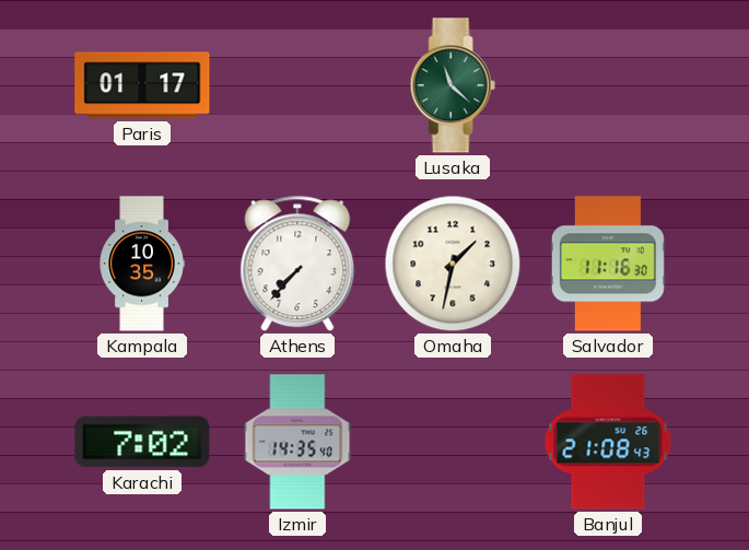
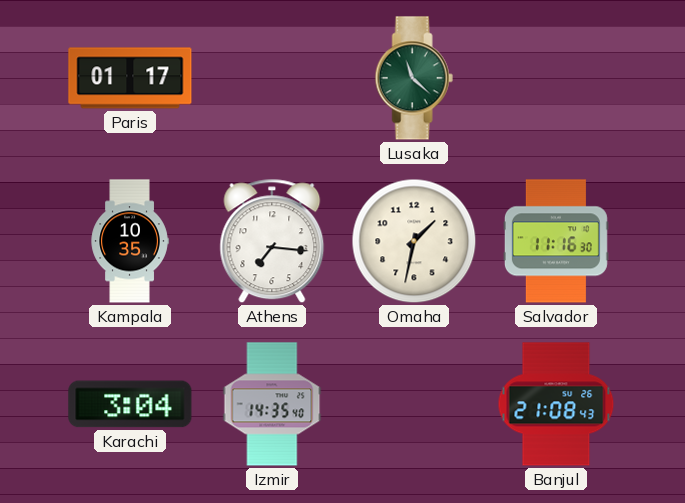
Athens: 7:37 -> 7:16
Karachi: 7:02 -> 3:04
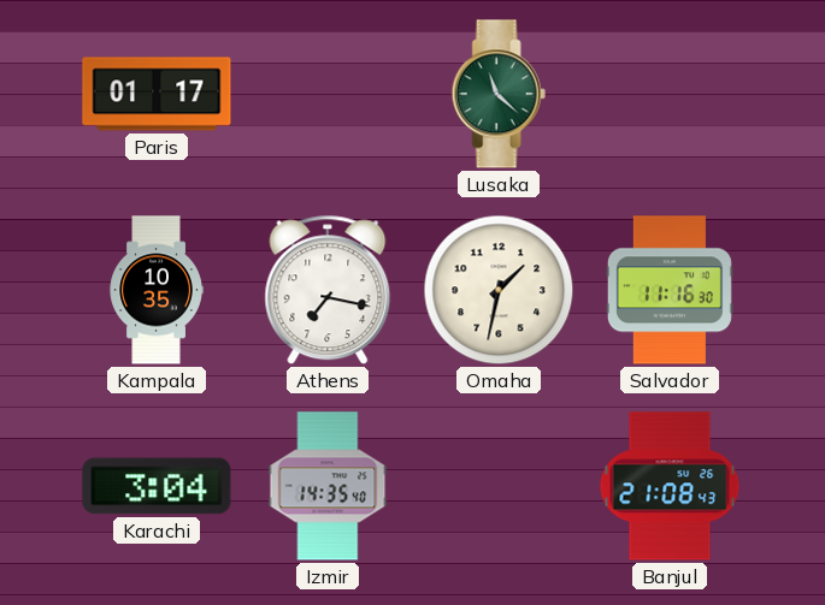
Athens: 7:16 -> 7:17
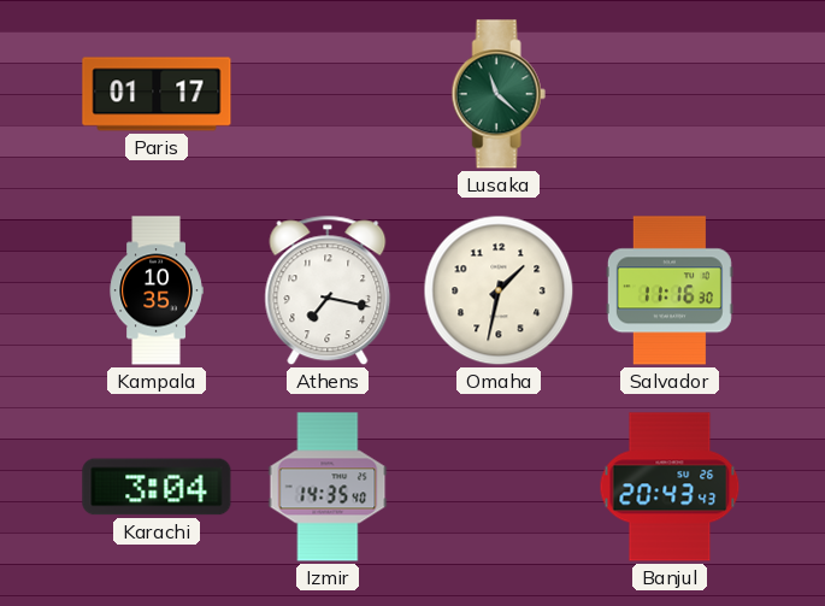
Banjul: 21:08 -> 20:43
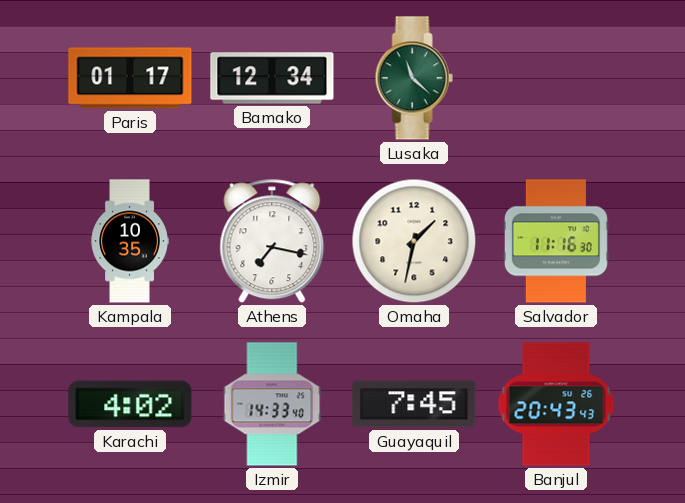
Bamako: none -> 12:34
Karachi: 3:04 -> 4:02
Izmir: 14:35 -> 14:33
Guayaquil: none -> 7:45
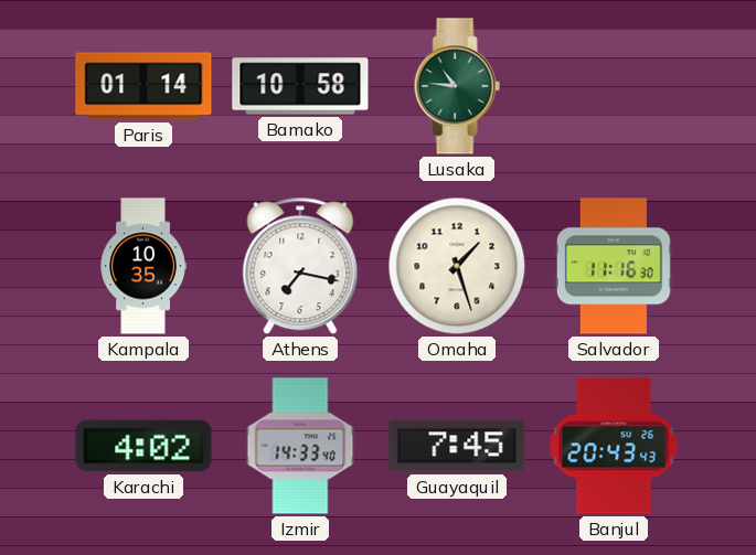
Paris: 01:17 -> 01:14
Bamako: 12:34 -> 10:58
Lusaka: 11:22 -> 10:46
Omaha: 1:32 -> 1:27
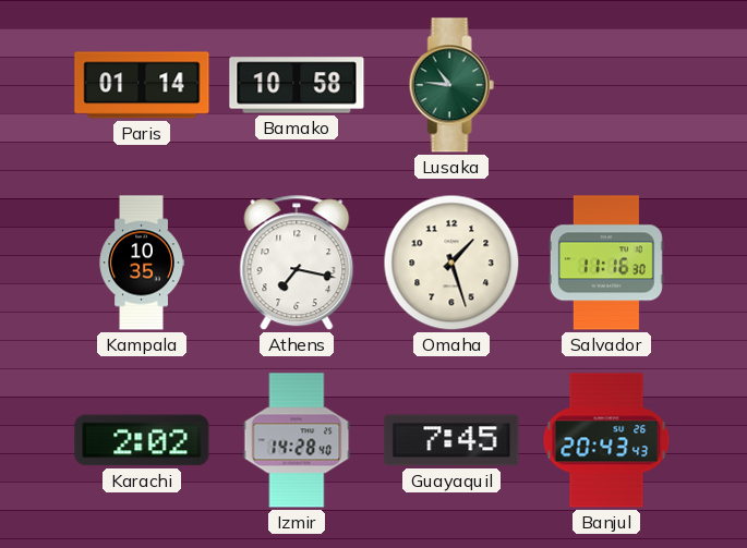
Karachi: 4:02 -> 2:02
Izmir: 14:33 -> 14:28
